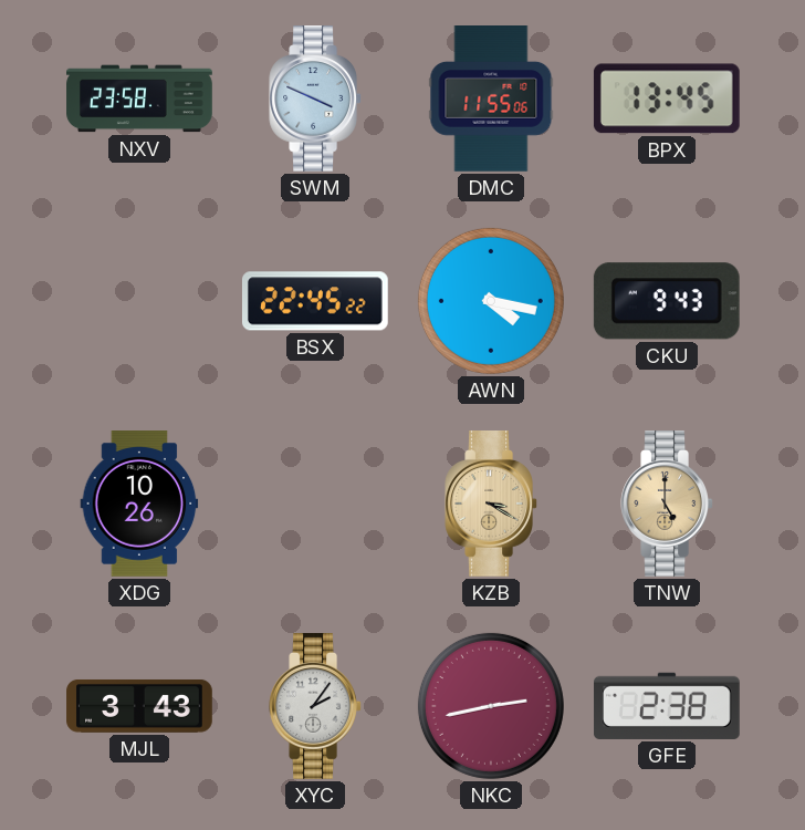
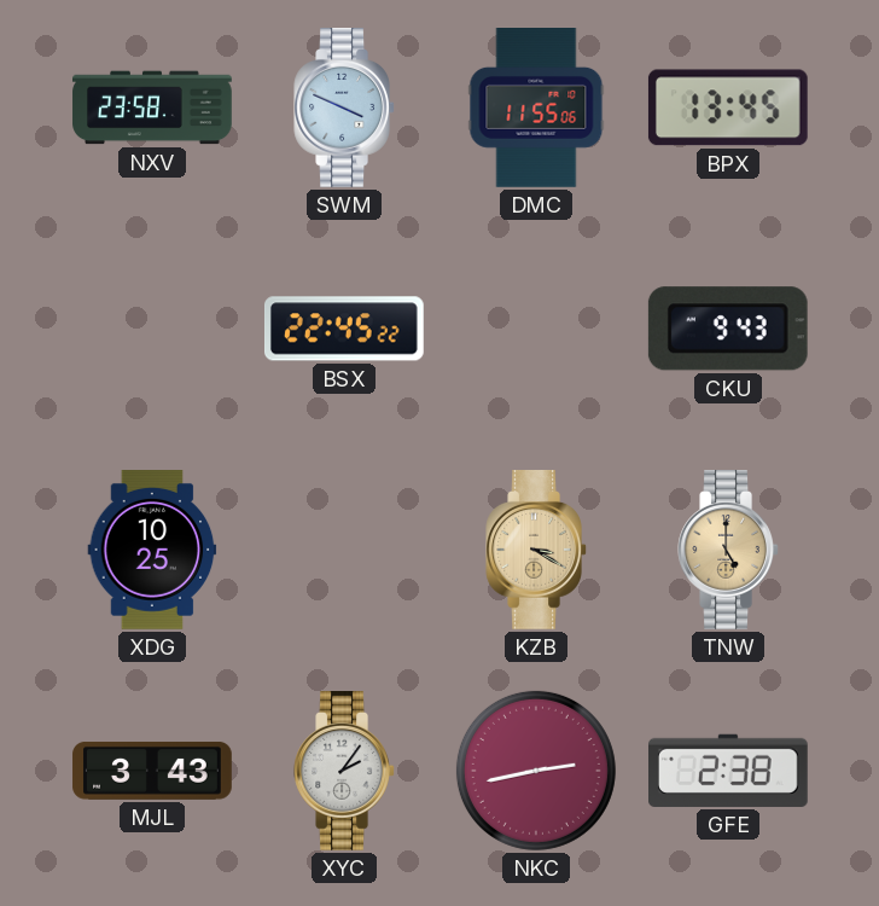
AWN: 4:17 -> none
XDG: 10:26 -> 10:25
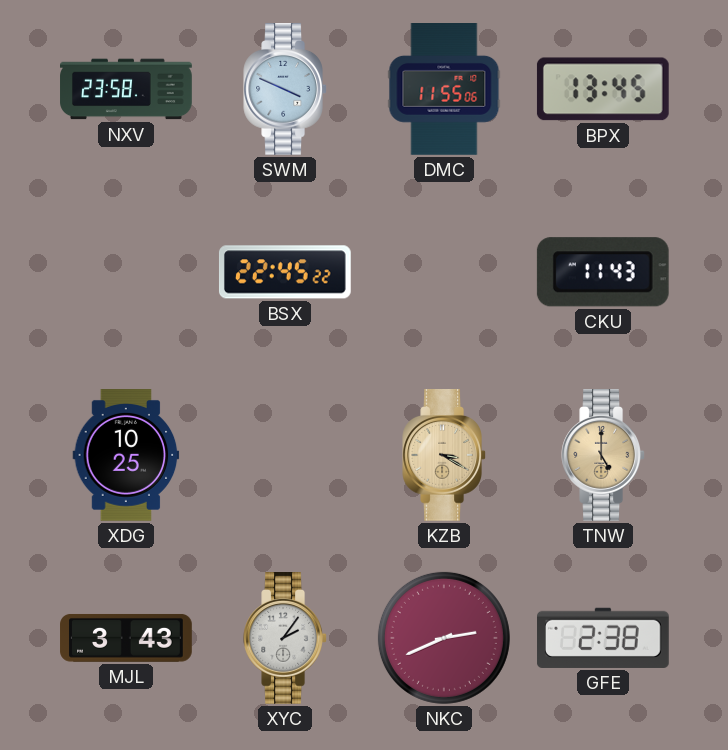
CKU: 9:43 -> 11:43
NKC: 2:43 -> 2:41
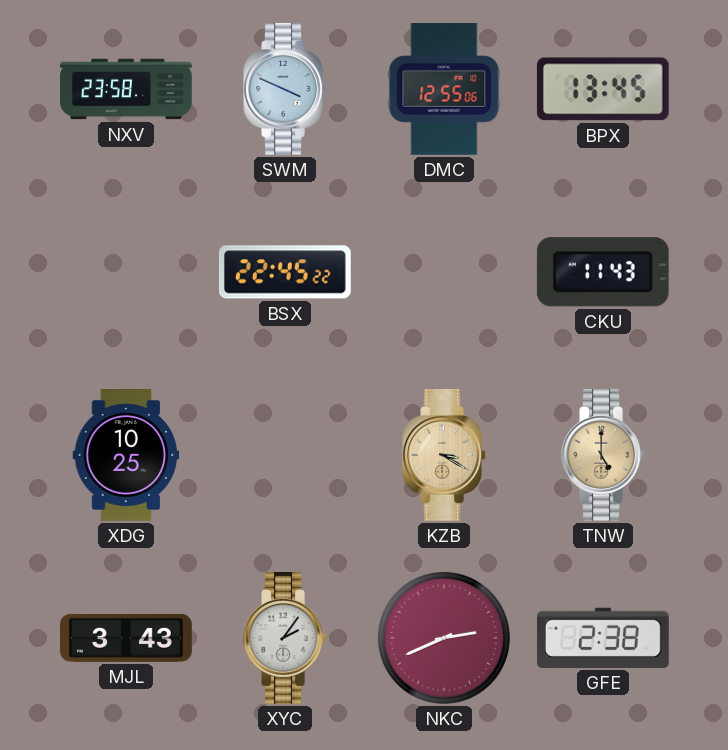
DMC: 11:55 -> 12:55
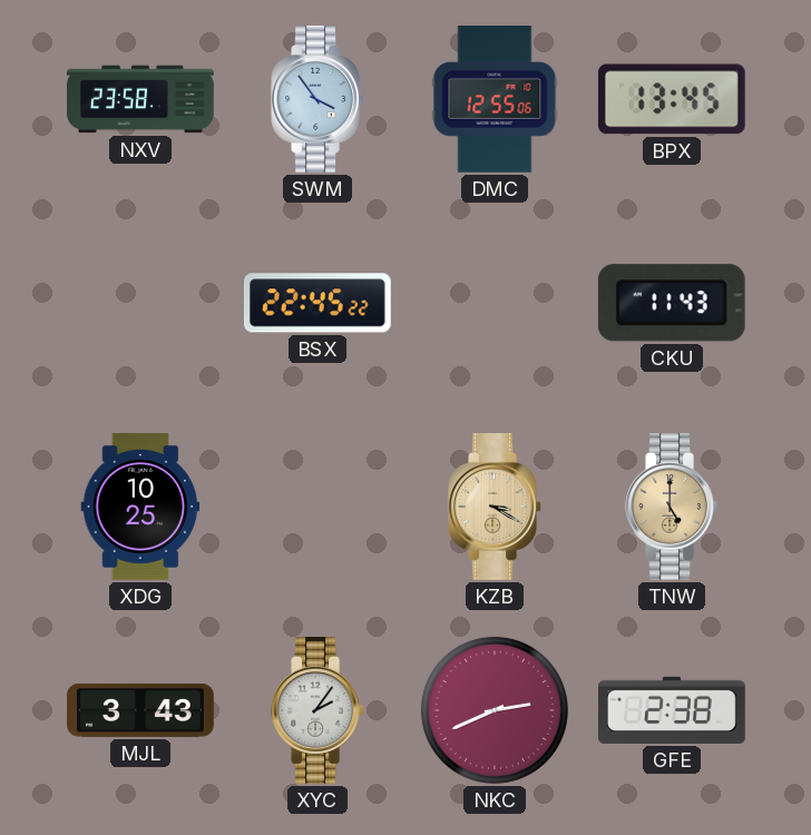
SWM: 3:49 -> 3:54
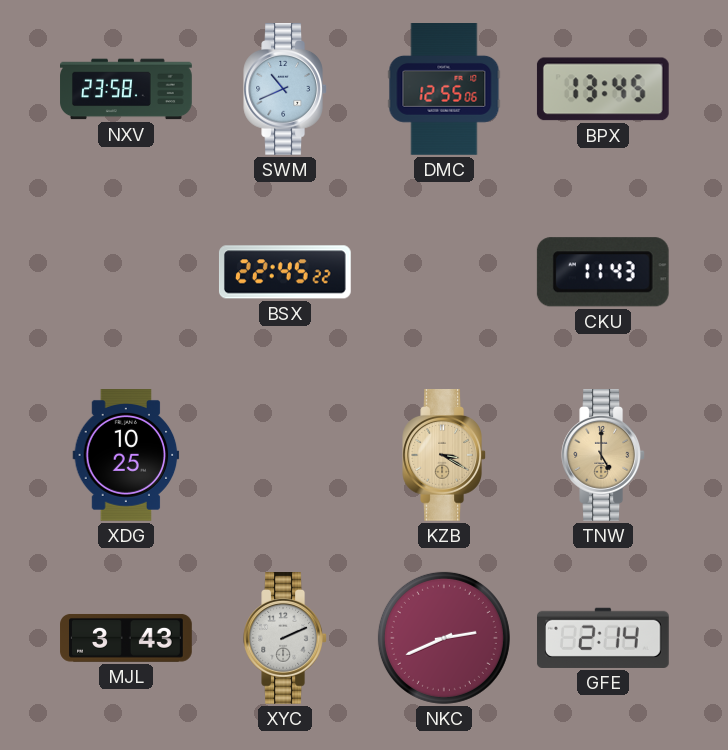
SWM: 3:54 -> 10:41
XYC: 2:06 -> 2:11
GFE: 2:38 -> 2:14
